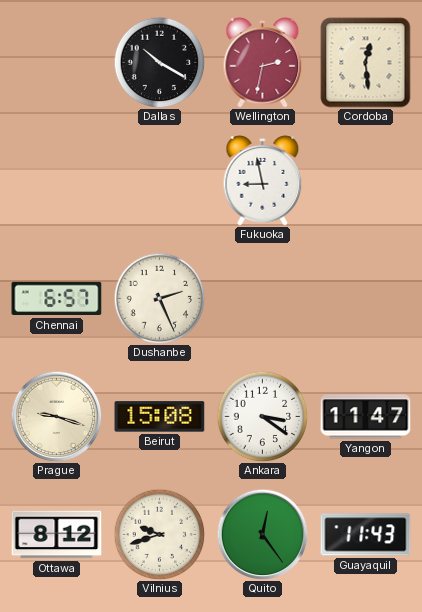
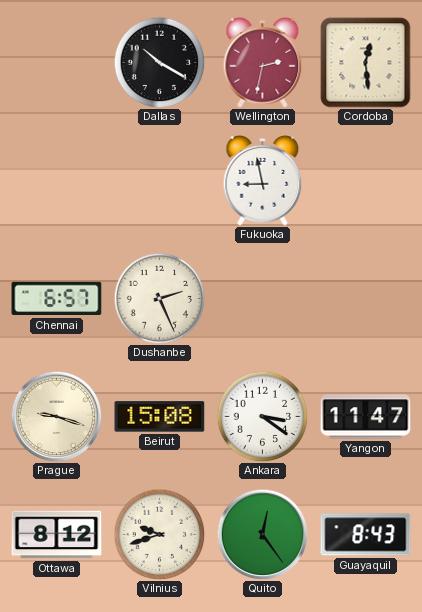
Guayaquil: 11:43 -> 8:43
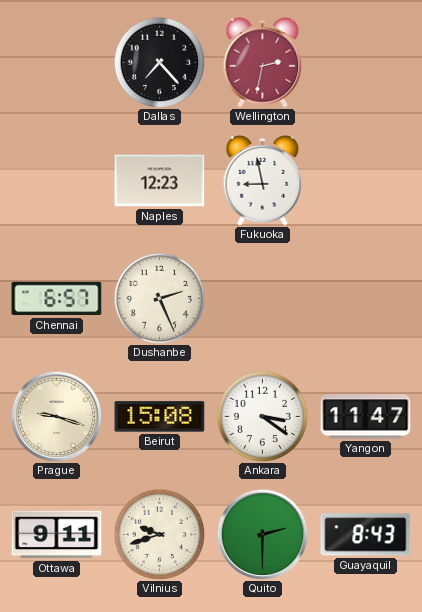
Dallas: 10:20 -> 7:23
Cordoba: 12:29 -> none
Naples: none -> 12:23
Ottawa: 8:12 -> 9:11
Quito: 12:24 -> 2:30
